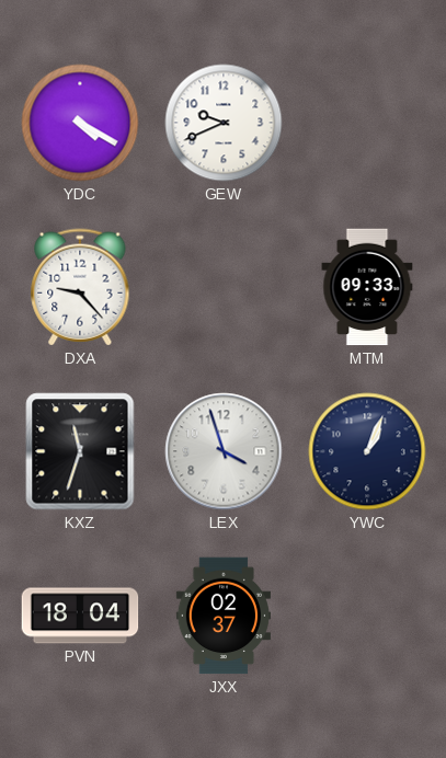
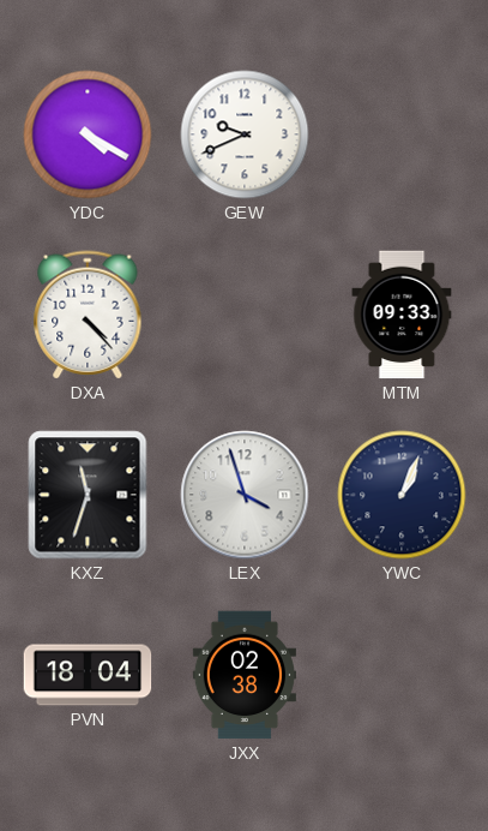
DXA: 9:23 -> 4:23
JXX: 02:37 -> 02:38
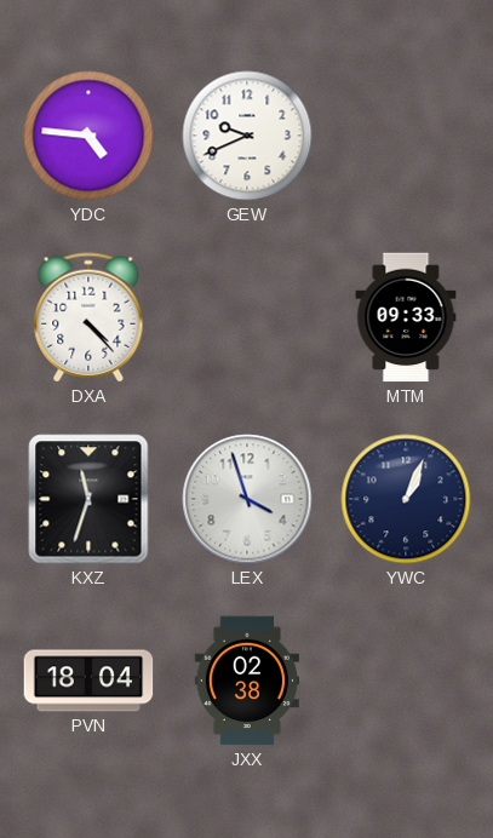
YDC: 4:20 -> 4:46
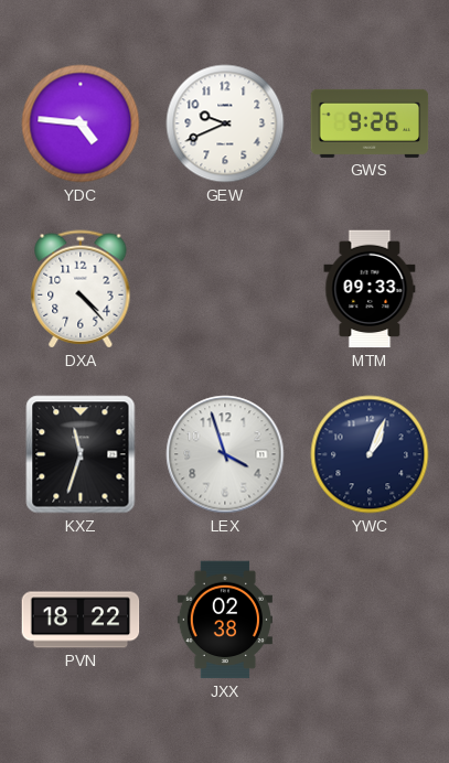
GWS: none -> 9:26
PVN: 18:04 -> 18:22
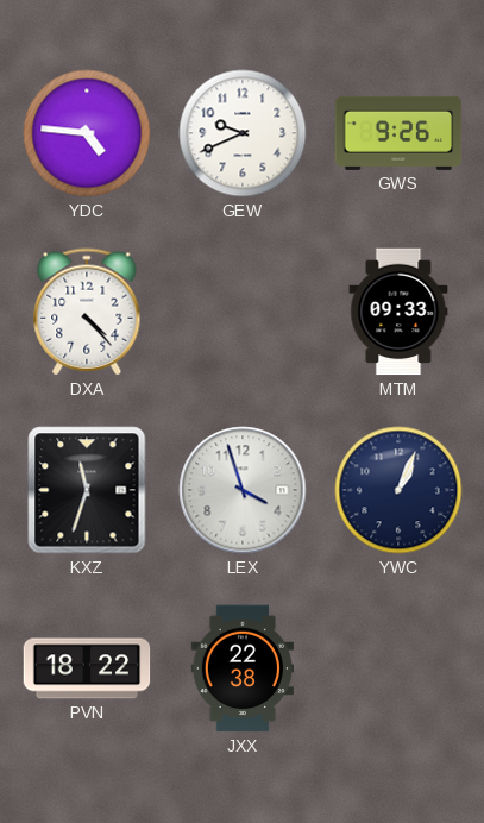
JXX: 02:38 -> 22:38
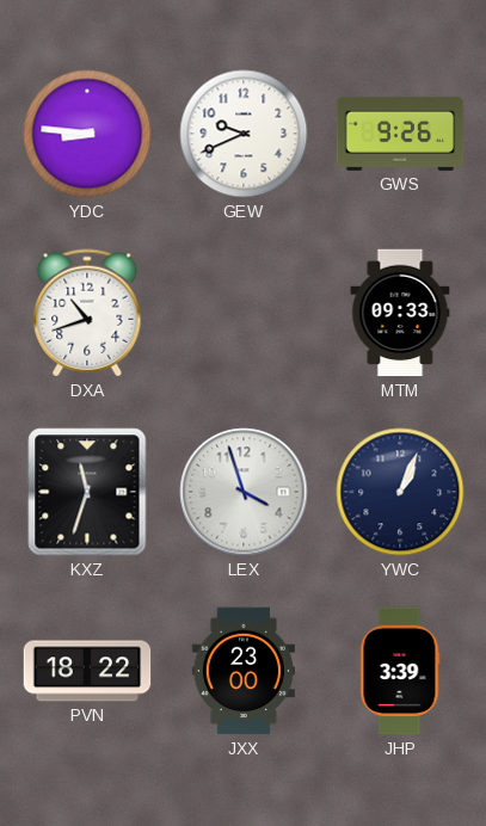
YDC: 4:46 -> 8:46
DXA: 4:23 -> 10:42
JXX: 22:38 -> 23:00
JHP: none -> 3:39
